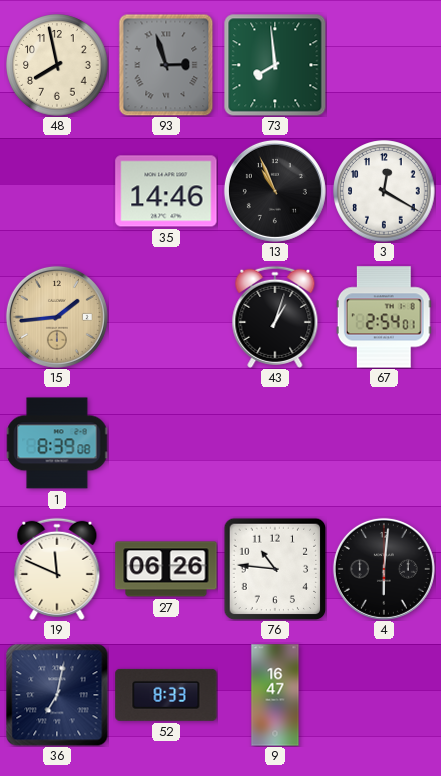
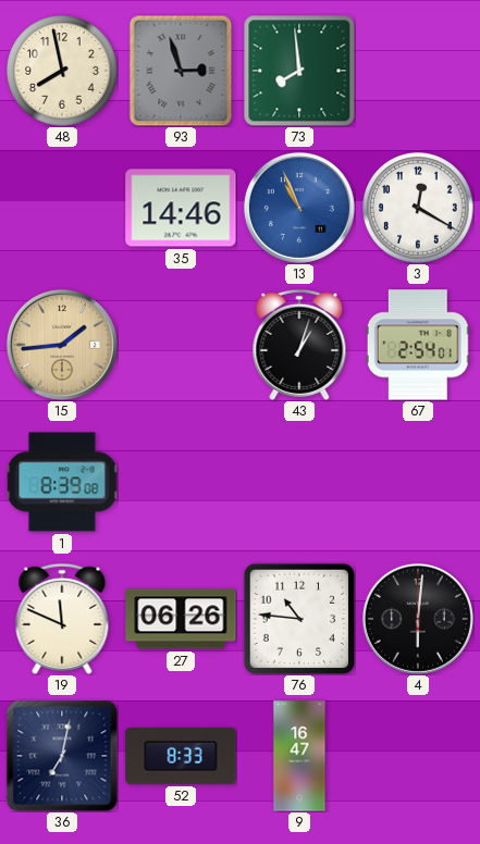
13 dial: black -> blue
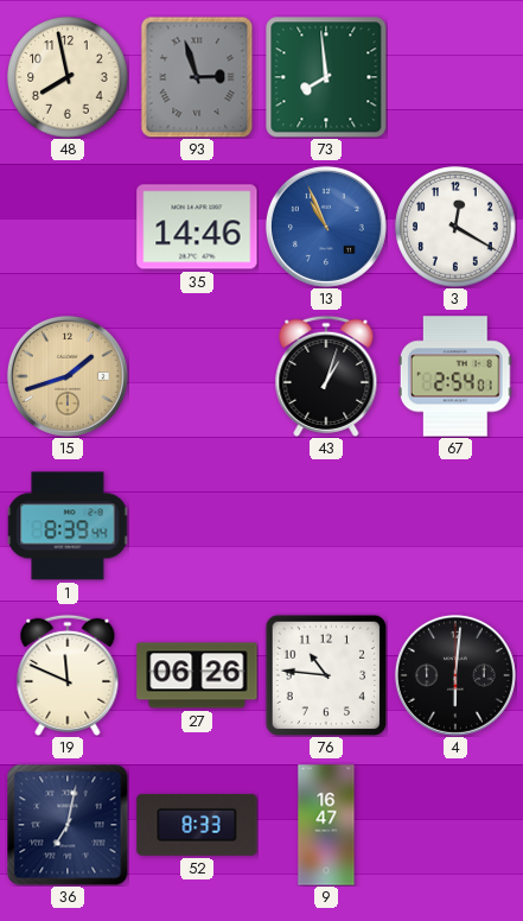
15: 1:44 -> 1:42
1: 8:39:08 -> 8:39:44
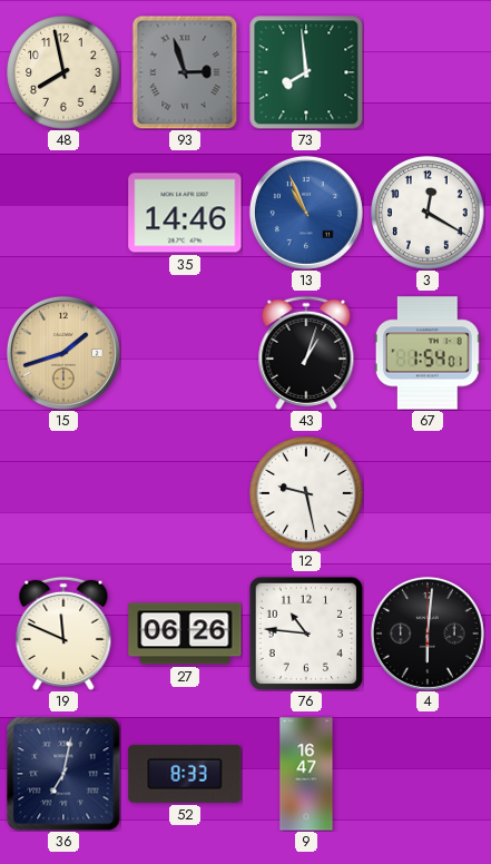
67: 2:54 -> 1:54
1: 8:39 -> none
12: none -> 9:28
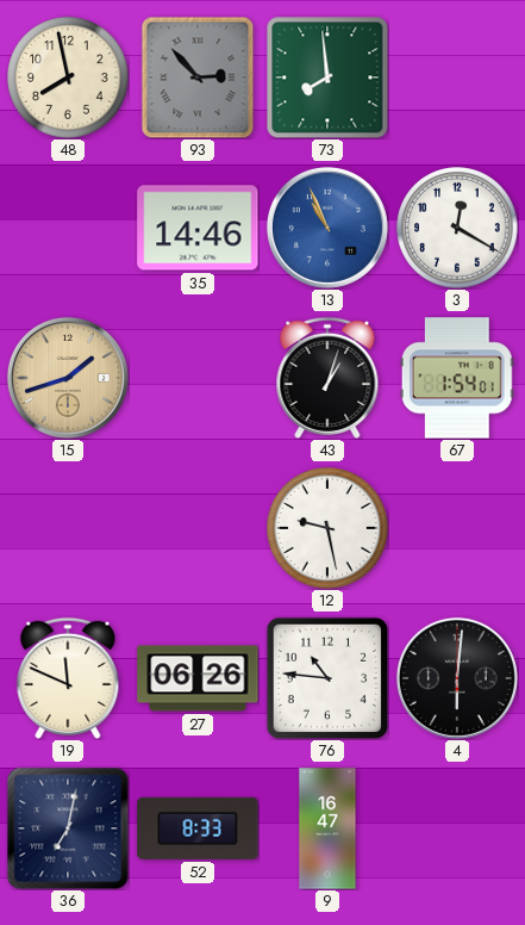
93: 2:57 -> 2:53
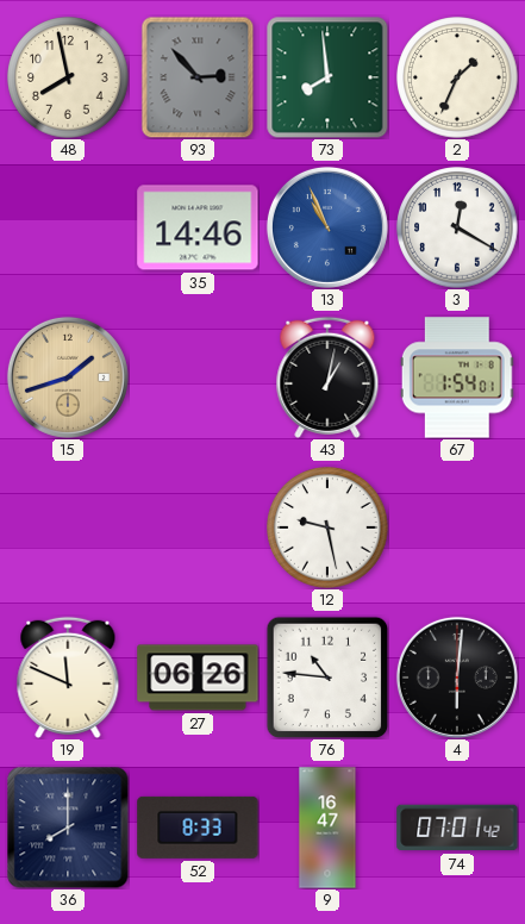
2: none -> 1:34
43: 1:03 -> 1:02
36: 7:02 -> 8:00
74: none -> 07:01
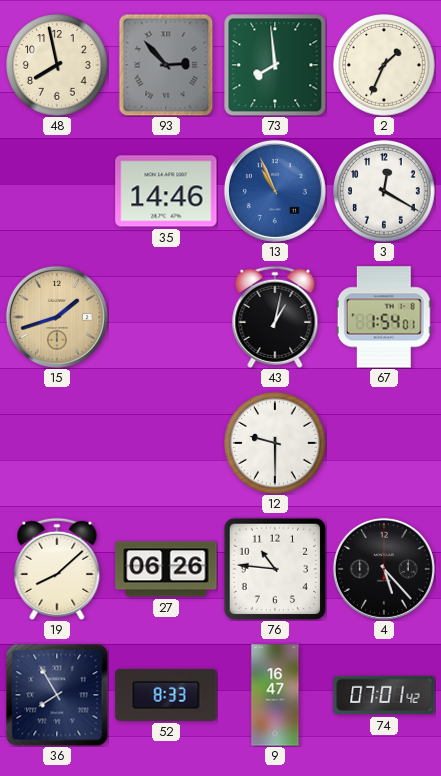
12: 9:28 -> 9:30
19: 11:49 -> 8:08
4: 6:01 -> 5:23
36: 8:00 -> 7:55
